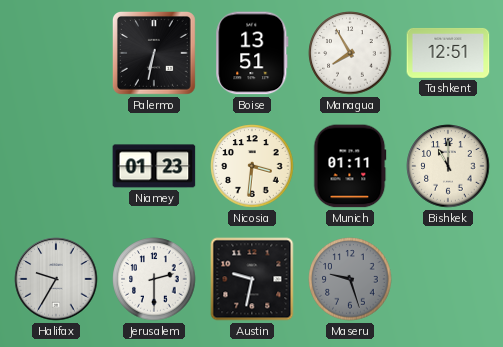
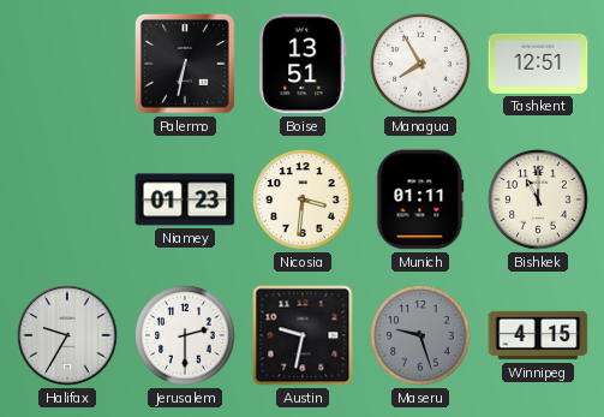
Winnipeg: none -> 4:15
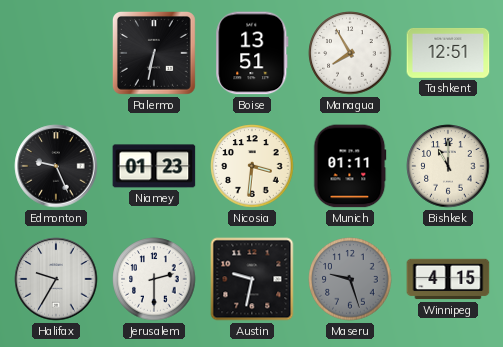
Edmonton: none -> 9:26
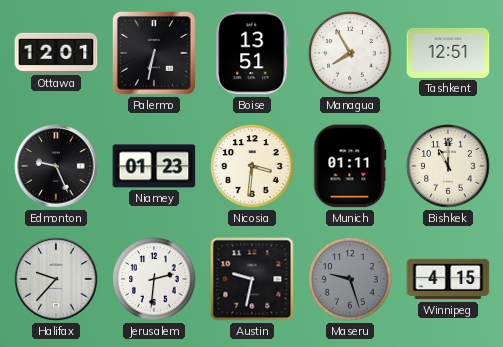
Ottawa: none -> 12:01
Halifax: 9:35 -> 9:37
Jerusalem: 2:30 -> 2:31
